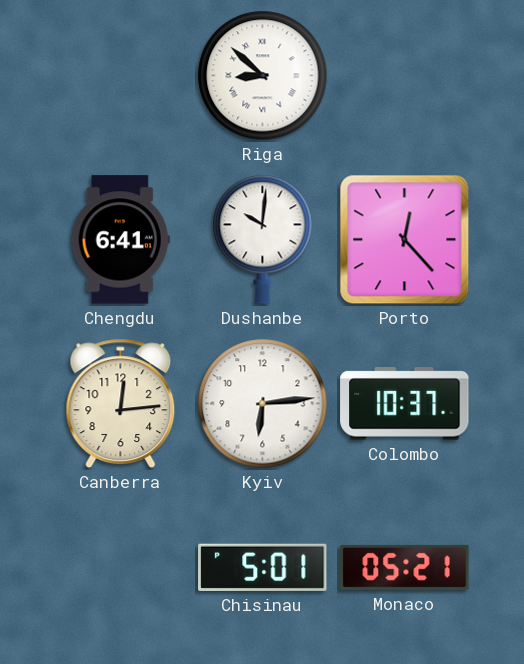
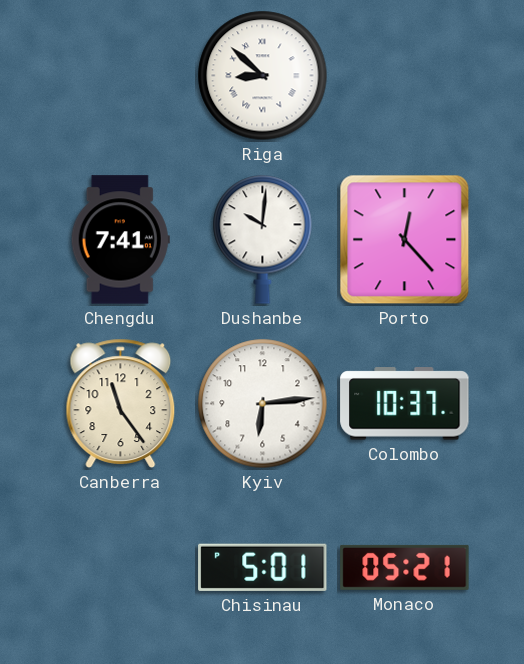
Chengdu: 6:41 -> 7:41
Canberra: 12:14 -> 11:24
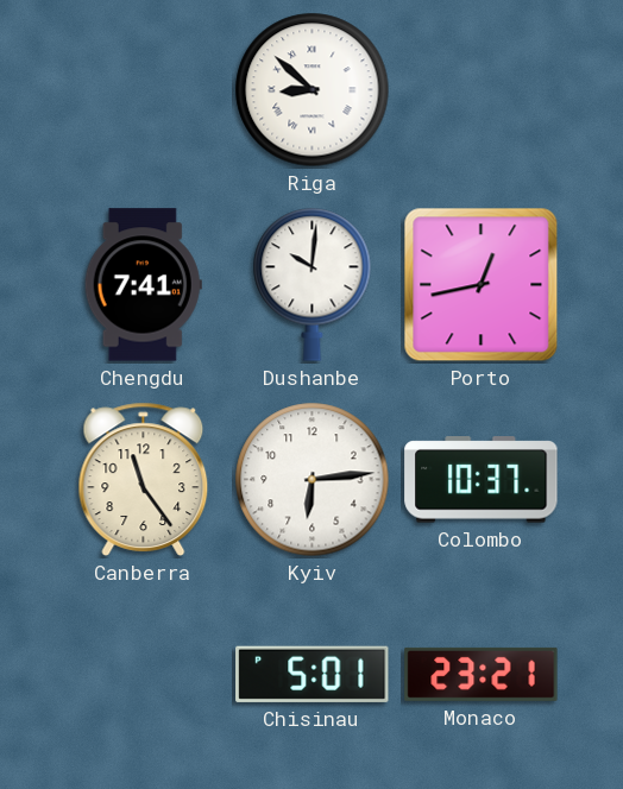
Porto: 12:23 -> 12:43
Monaco: 05:21 -> 23:21
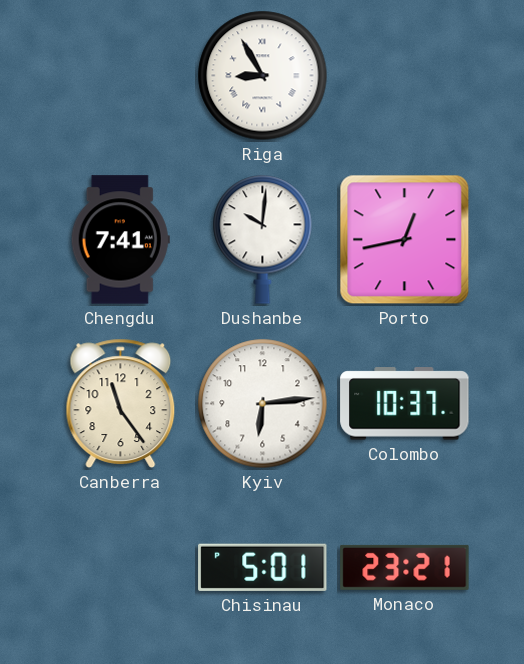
Riga: 8:52 -> 8:55
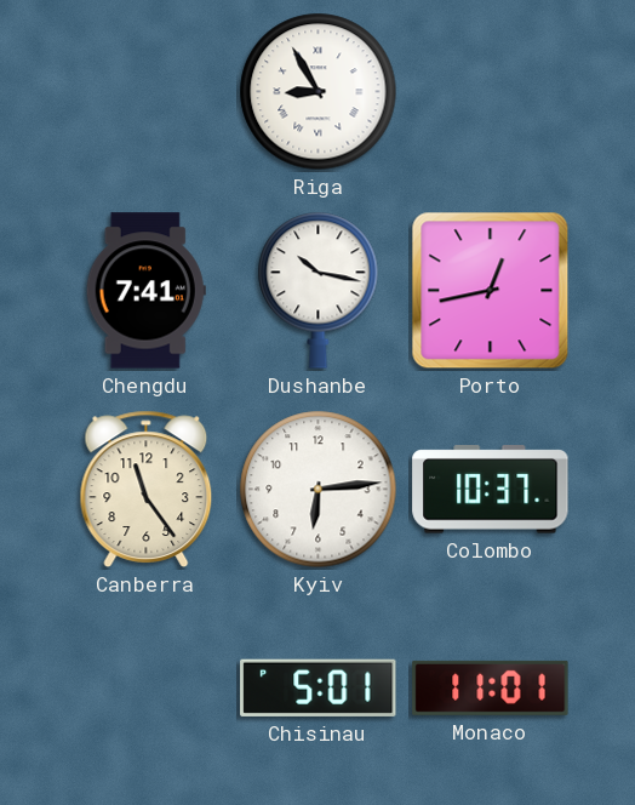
Dushanbe: 10:01 -> 10:17
Monaco: 23:21 -> 11:01
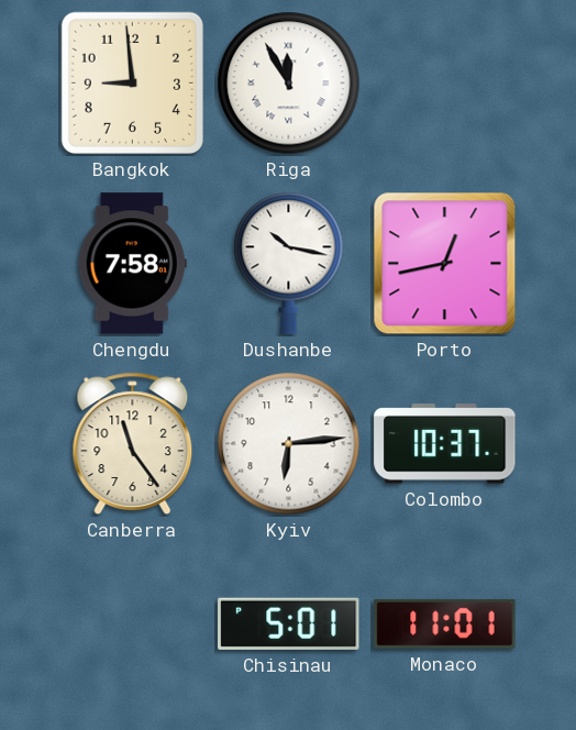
Bangkok: none -> 8:59
Riga: 8:55 -> 11:55
Chengdu: 7:41 -> 7:58
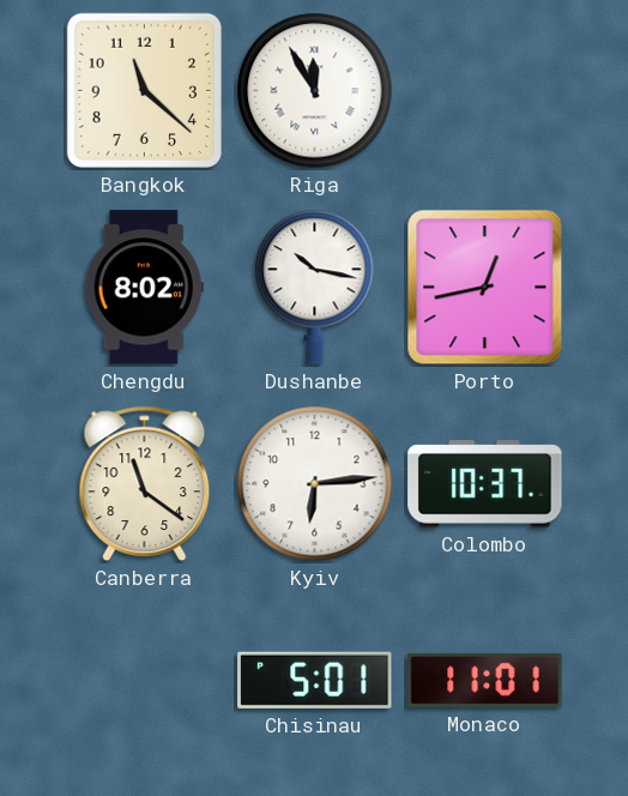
Bangkok: 8:59 -> 11:22
Chengdu: 7:58 -> 8:02
Canberra: 11:24 -> 11:21
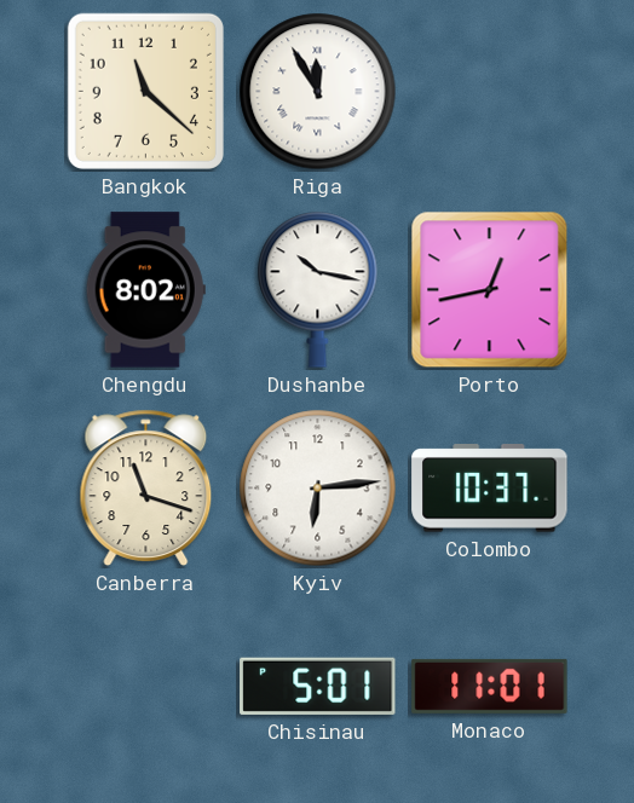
Canberra: 11:21 -> 11:18
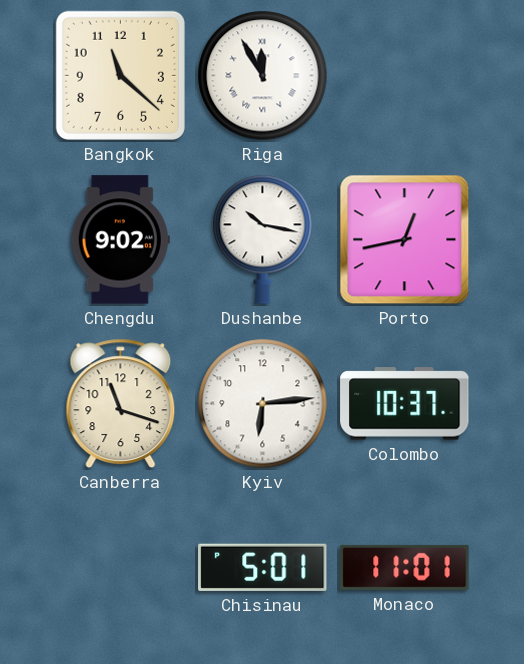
Chengdu: 8:02 -> 9:02
